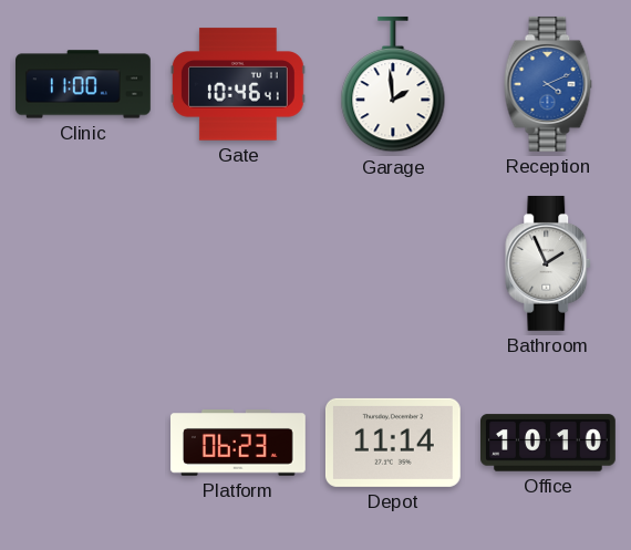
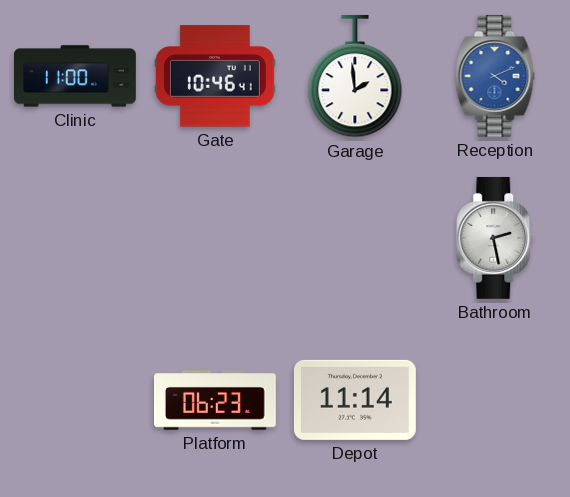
Bathroom: 1:56 -> 2:28
Office: 10:10 -> none
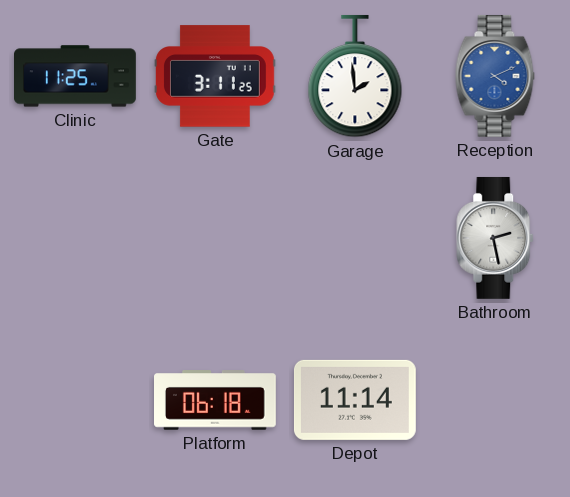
Clinic: 11:00 -> 11:25
Gate: 10:46 -> 3:11
Platform: 06:23 -> 06:18
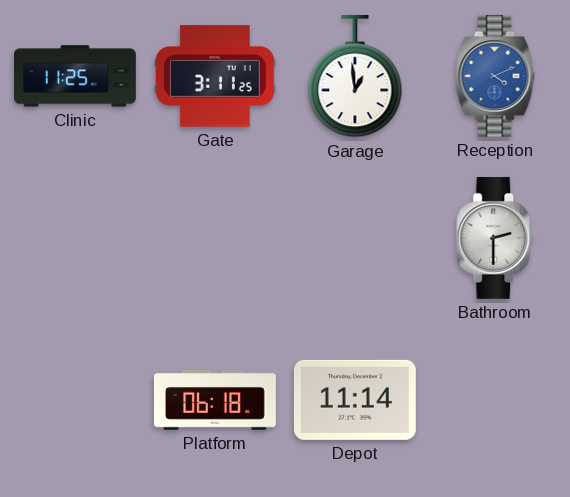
Garage: 1:59 -> 12:59
Bathroom: 2:28 -> 2:30
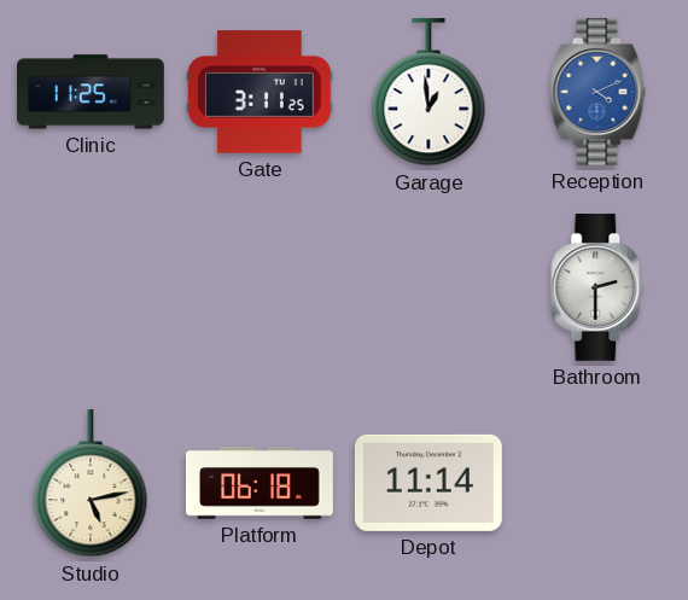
Studio: none -> 5:13
